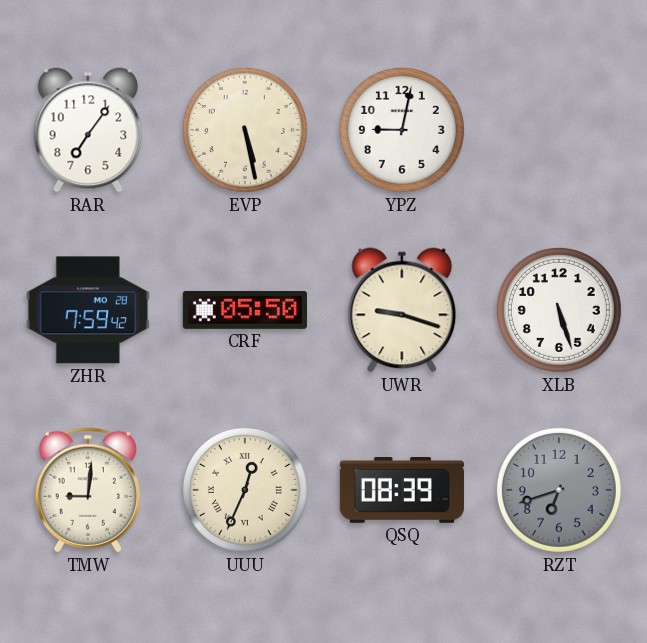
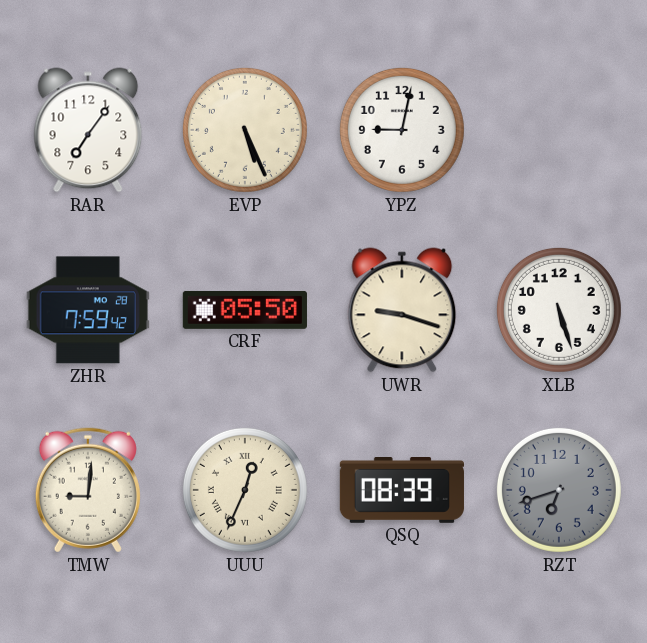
EVP: 5:28 -> 5:26
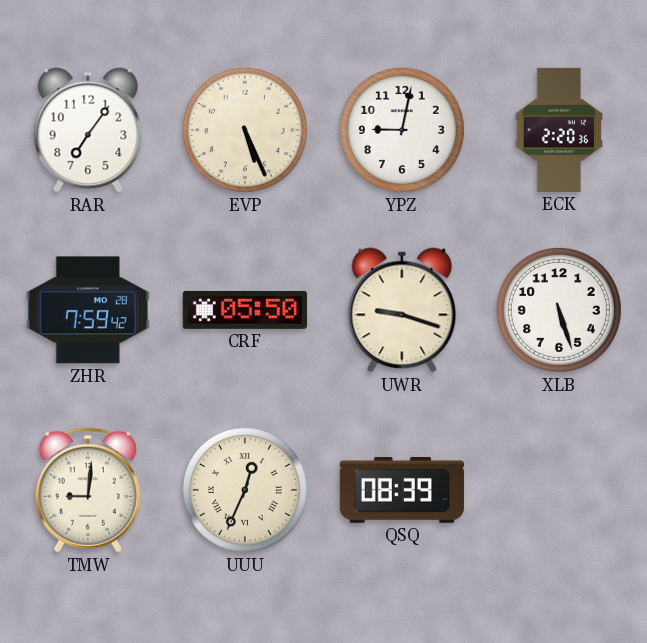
ECK: none -> 2:20
RZT: 6:42 -> none
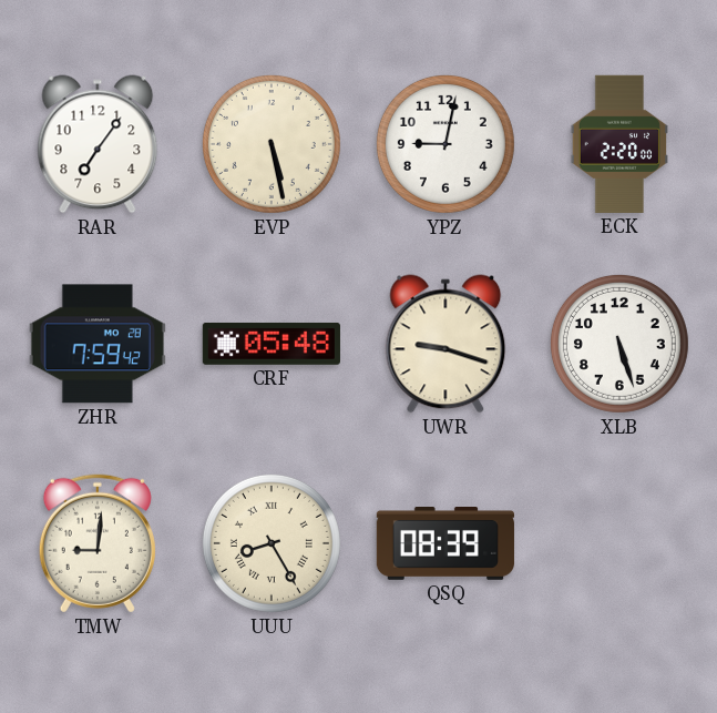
EVP: 5:26 -> 5:28
ECK: 2:20:36 -> 2:20:00
CRF: 05:50 -> 05:48
UUU: 12:34 -> 8:25
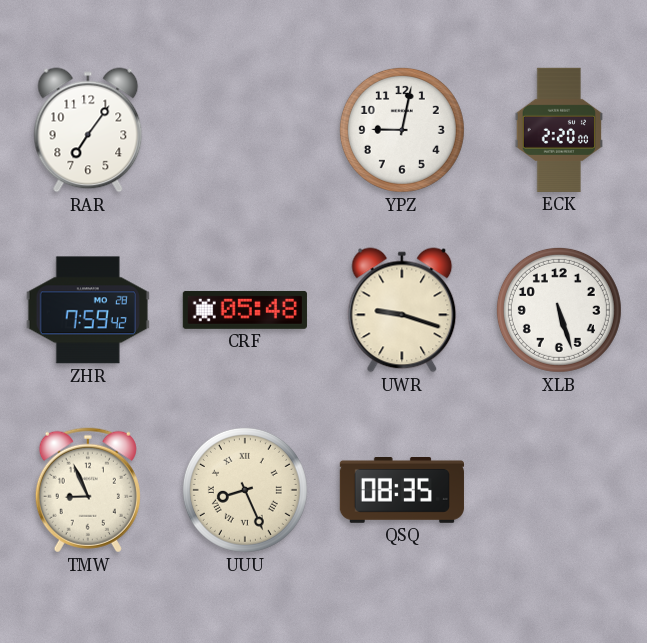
EVP: 5:28 -> none
TMW: 9:01 -> 8:56
UUU: 8:25 -> 8:26
QSQ: 08:39 -> 08:35
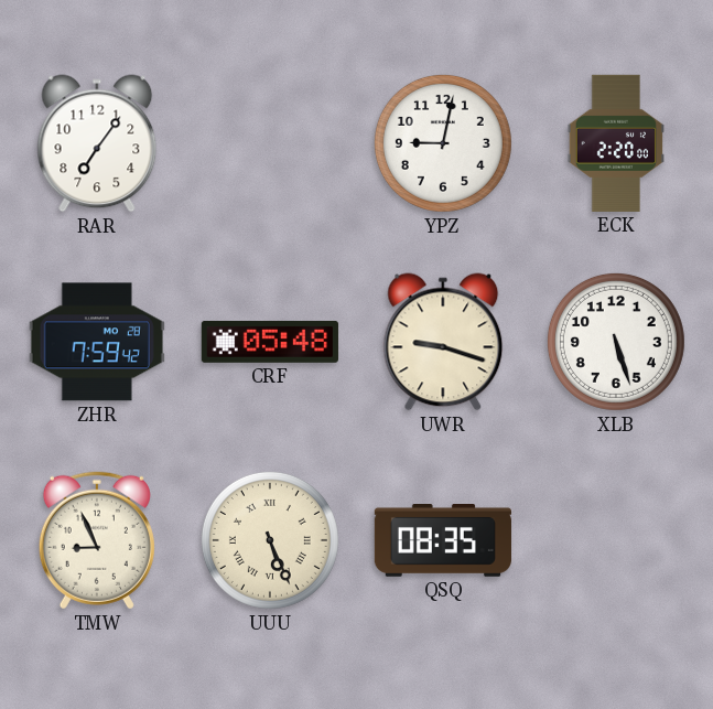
UUU: 8:26 -> 5:26
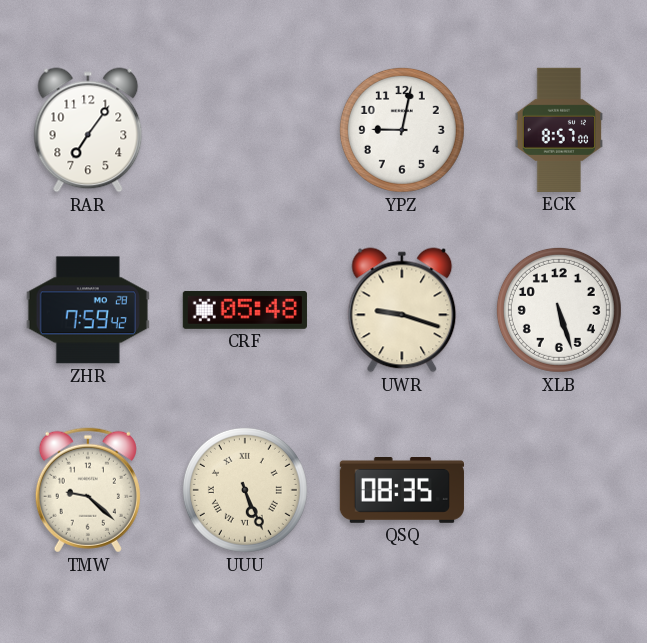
ECK: 2:20 -> 8:57
TMW: 8:56 -> 9:22
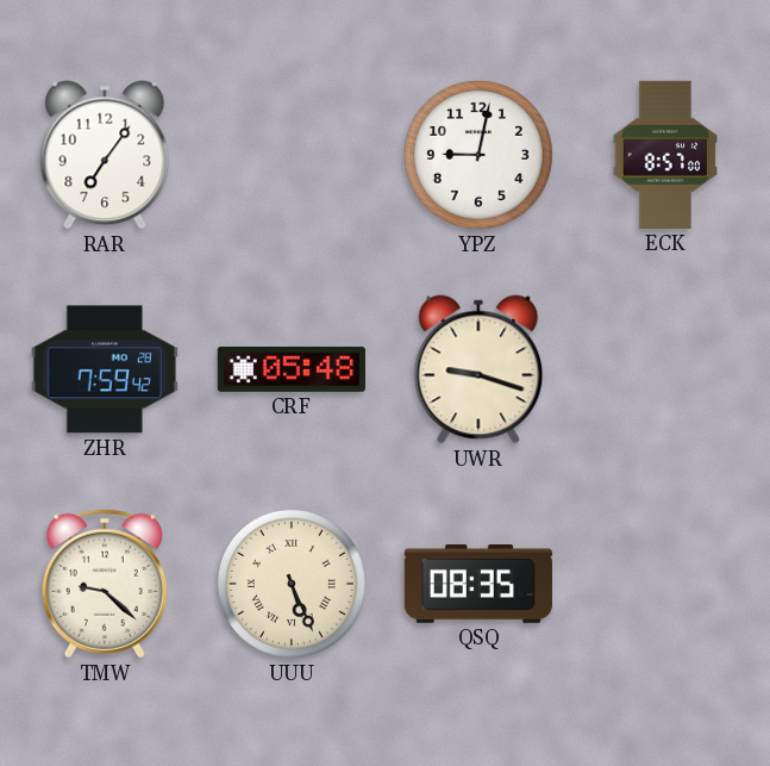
XLB: 5:27 -> none
